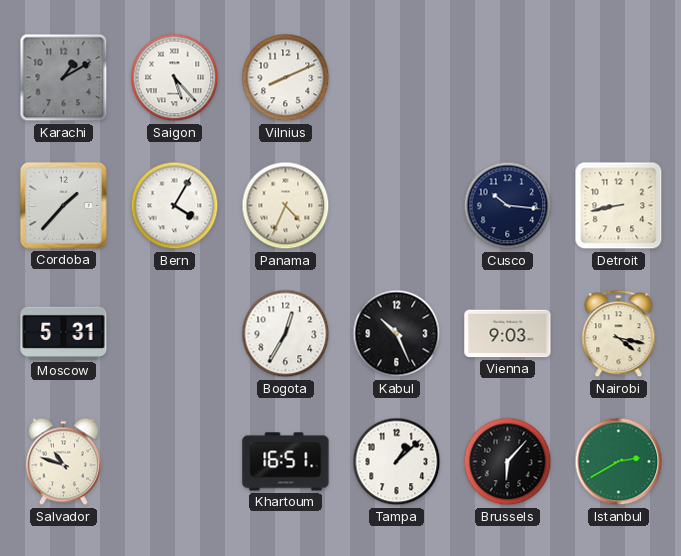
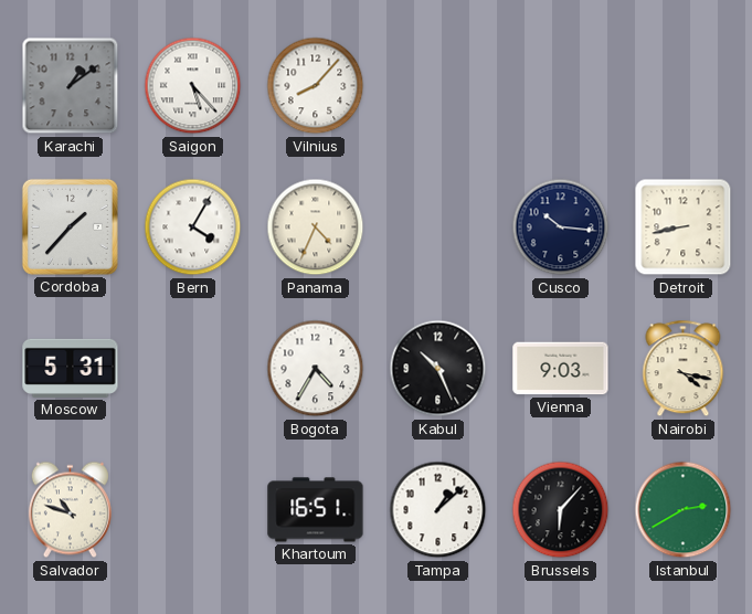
Karachi: 1:10 -> 1:09
Vilnius: 8:11 -> 8:07
Bogota: 12:35 -> 4:35
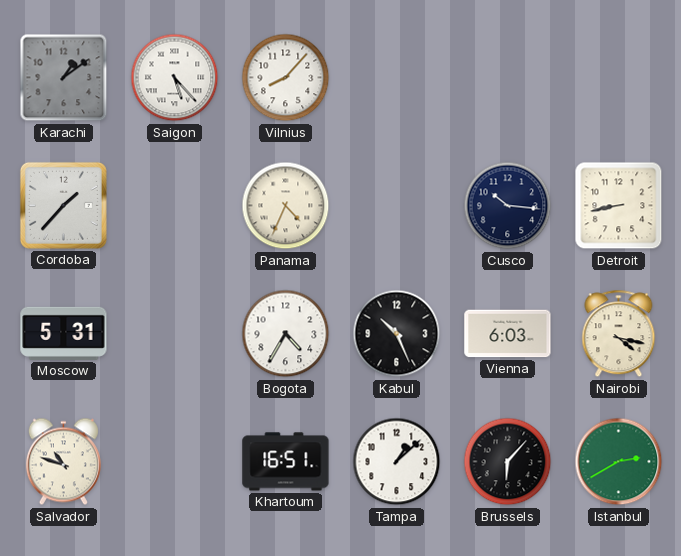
Bern: 4:05 -> none
Vienna: 9:03 -> 6:03
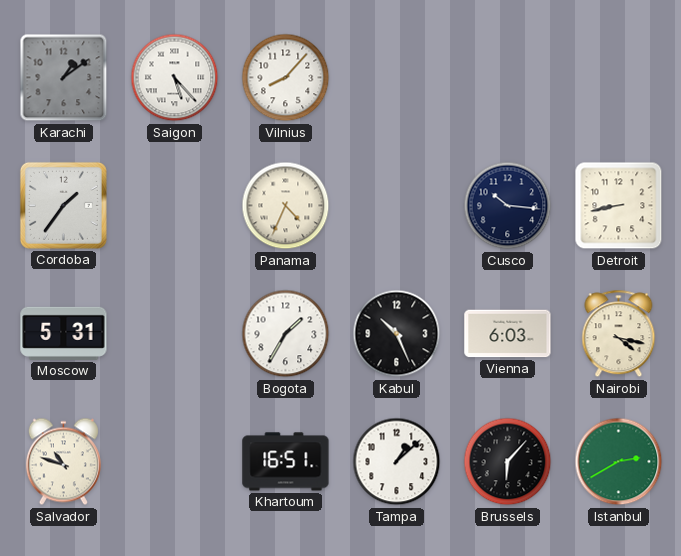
Cordoba: 1:37 -> 1:36
Bogota: 4:35 -> 1:35
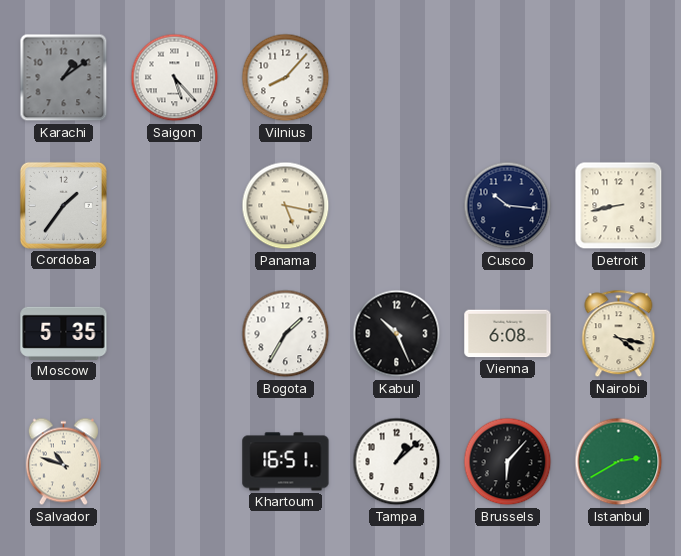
Panama: 4:34 -> 5:17
Moscow: 5:31 -> 5:35
Vienna: 6:03 -> 6:08
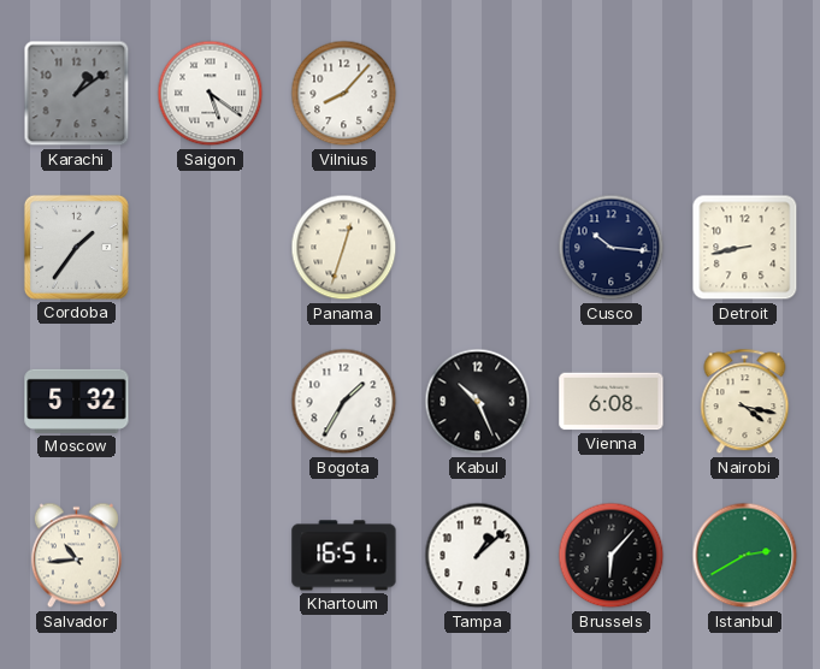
Saigon: 5:23 -> 5:21
Panama: 5:17 -> 12:33
Moscow: 5:35 -> 5:32
Salvador: 10:48 -> 10:44
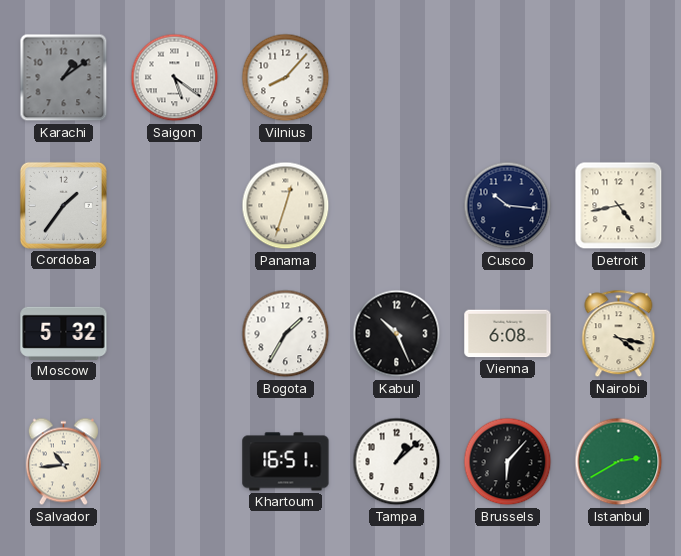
Detroit: 8:43 -> 4:43
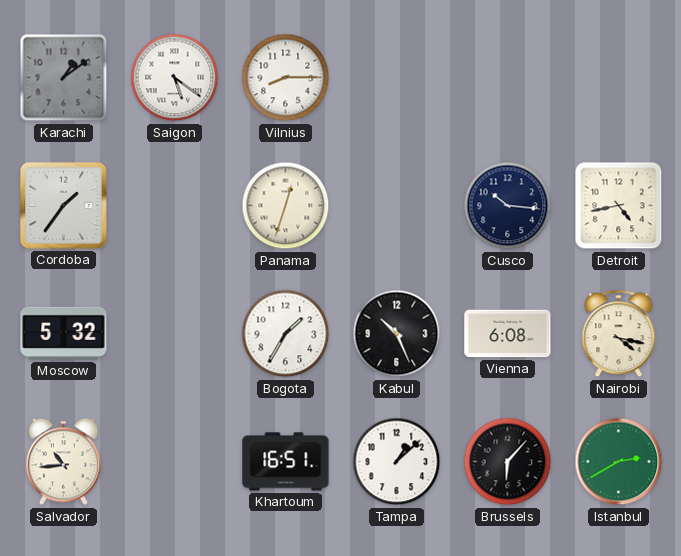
Vilnius: 8:07 -> 8:15
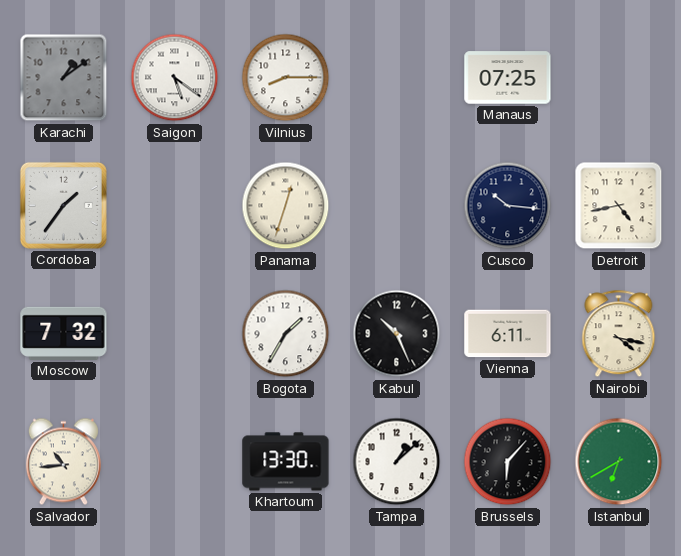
Manaus: none -> 07:25
Moscow: 5:32 -> 7:32
Vienna: 6:08 -> 6:11
Khartoum: 16:51 -> 13:30
Istanbul: 2:40 -> 6:40
